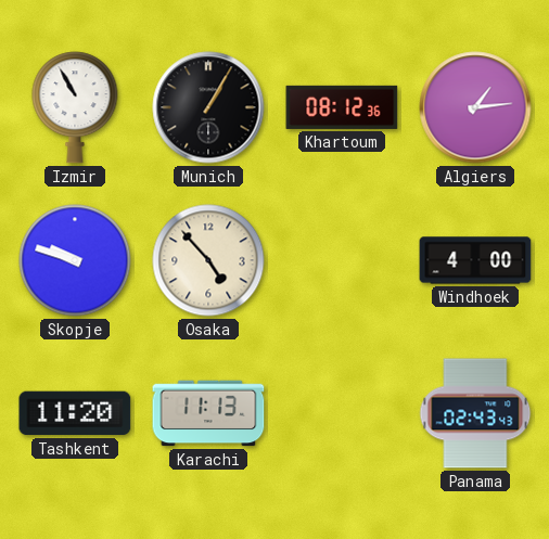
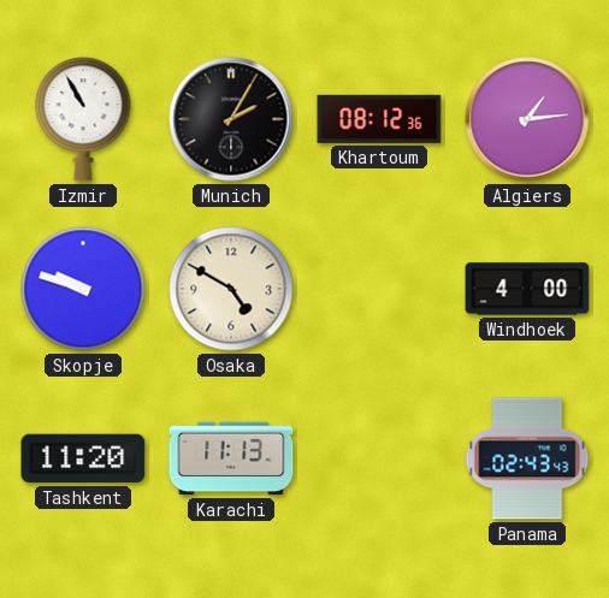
Munich: 1:05 -> 2:05
Osaka: 4:53 -> 4:50
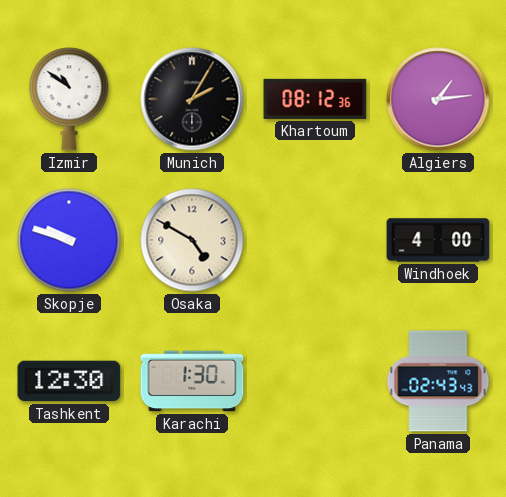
Izmir: 10:55 -> 10:51
Tashkent: 11:20 -> 12:30
Karachi: 11:13 -> 1:30
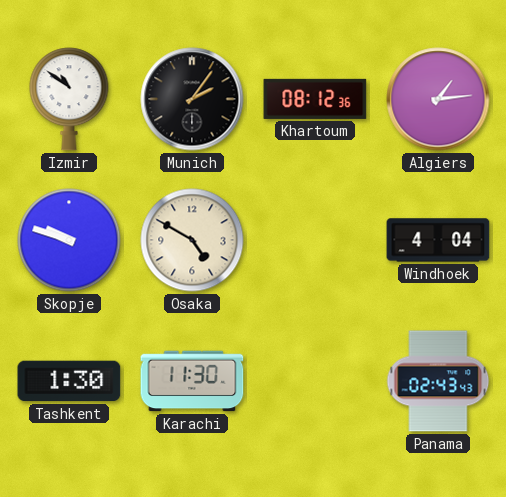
Munich: 2:05 -> 2:06
Windhoek: 4:00 -> 4:04
Tashkent: 12:30 -> 1:30
Karachi: 1:30 -> 11:30
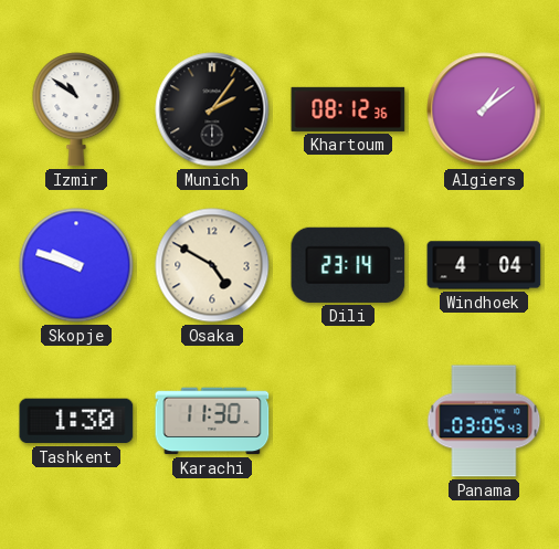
Algiers: 1:14 -> 1:09
Dili: none -> 23:14
Panama: 02:43 -> 03:05
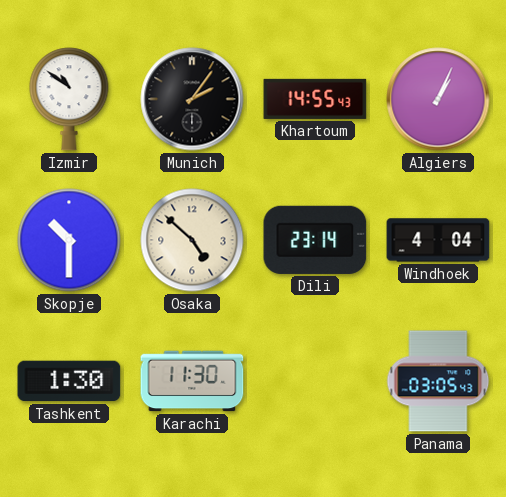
Khartoum: 08:12 -> 14:55
Algiers: 1:09 -> 1:04
Skopje: 9:48 -> 10:30
Osaka: 4:50 -> 4:52
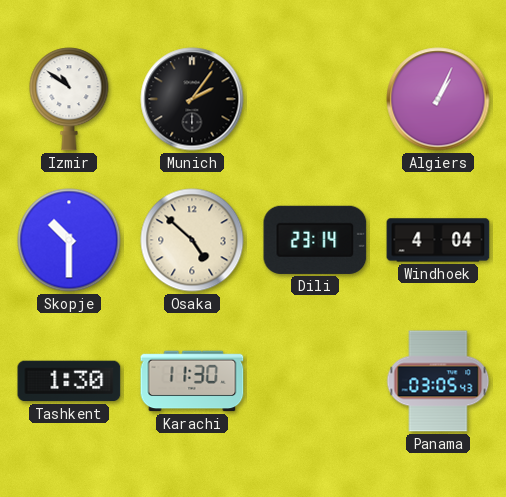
Khartoum: 14:55 -> none
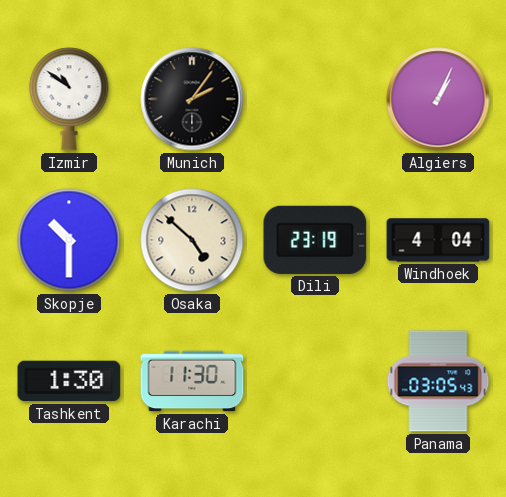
Dili: 23:14 -> 23:19
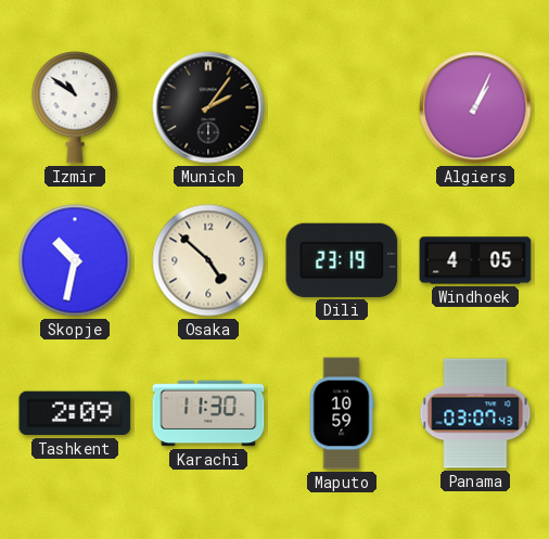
Skopje: 10:30 -> 10:32
Windhoek: 4:04 -> 4:05
Tashkent: 1:30 -> 2:09
Maputo: none -> 10:59
Panama: 03:05 -> 03:07
